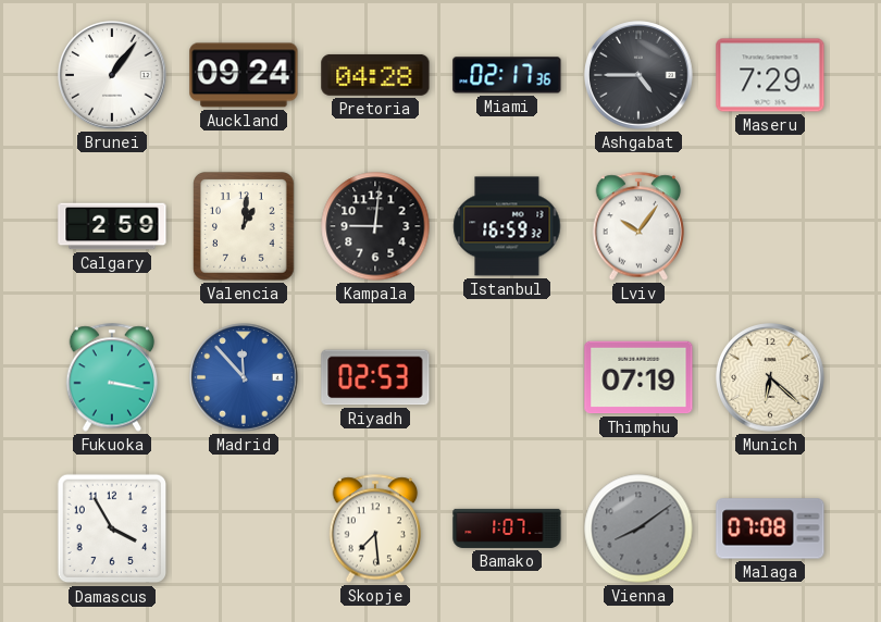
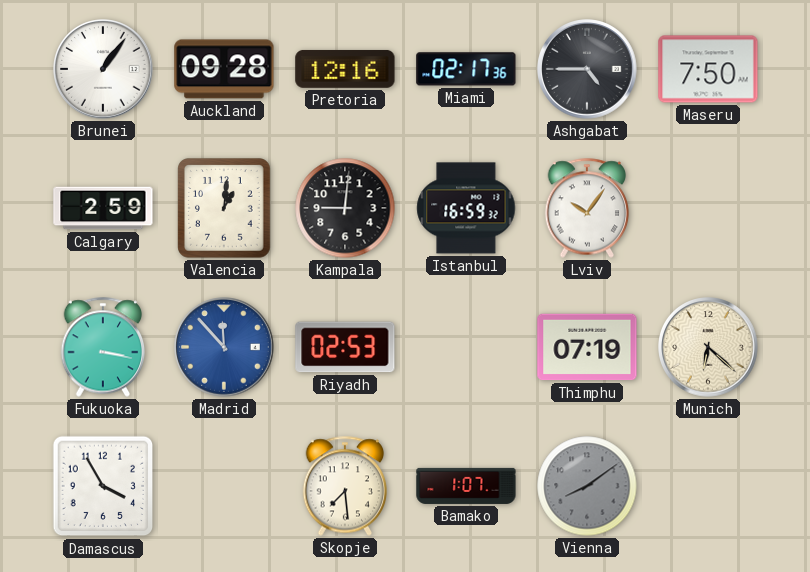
Auckland: 09:24 -> 09:28
Pretoria: 04:28 -> 12:16
Maseru: 7:29 -> 7:50
Malaga: 07:08 -> none
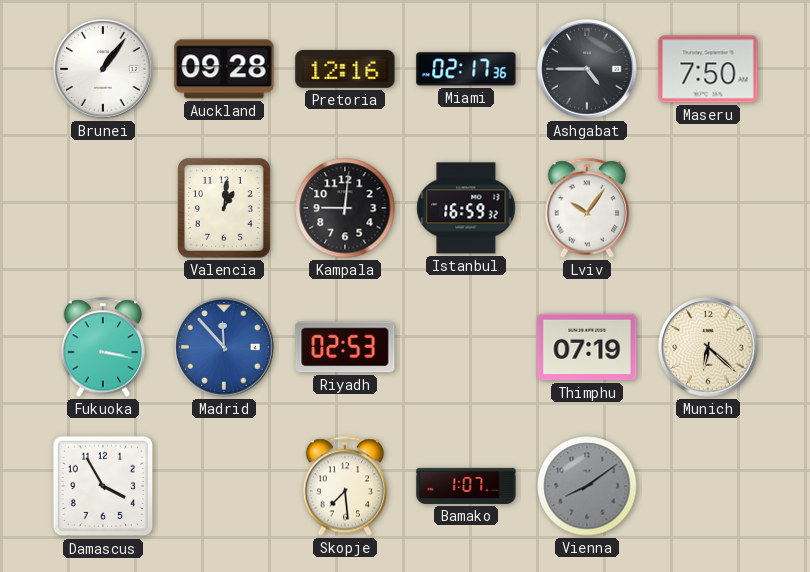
Calgary: 2:59 -> none
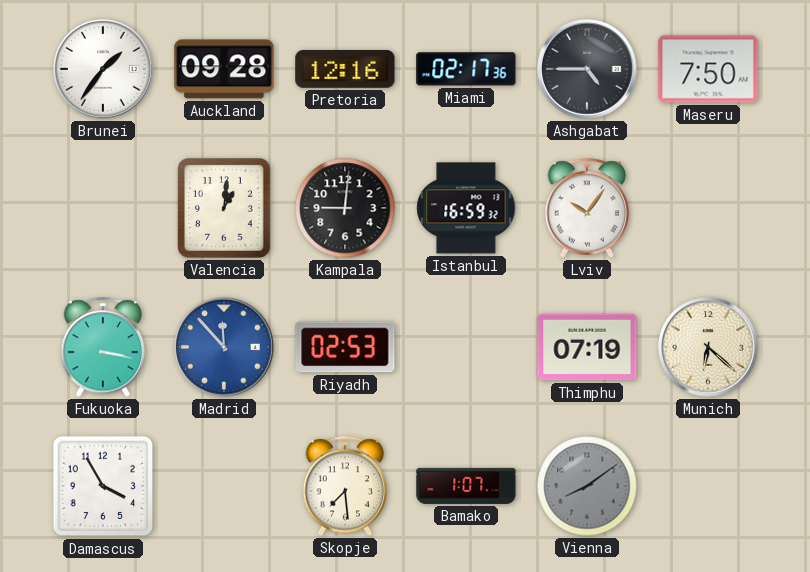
Brunei: 1:06 -> 1:36
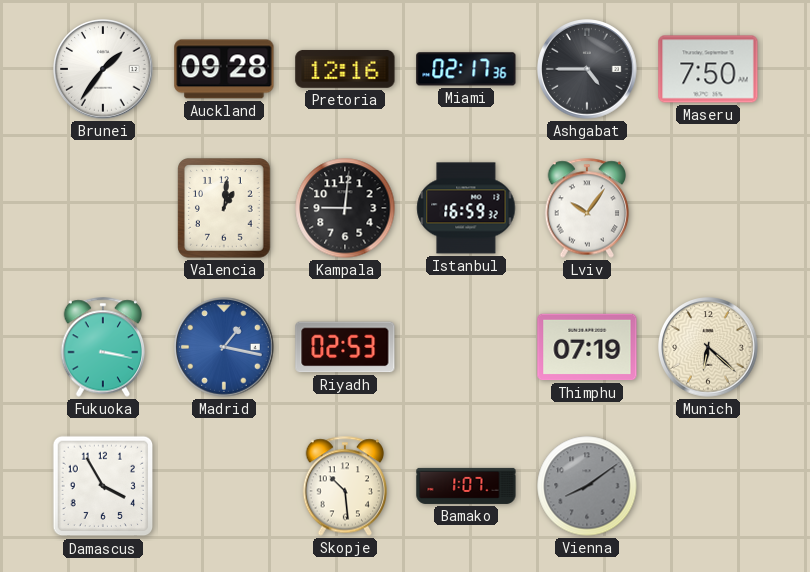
Madrid: 11:53 -> 1:17
Skopje: 7:29 -> 10:29
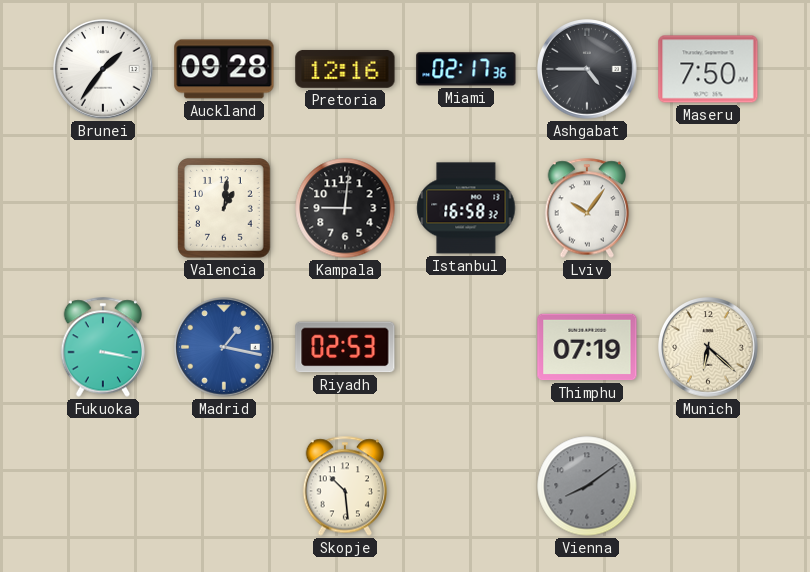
Istanbul: 16:59 -> 16:58
Damascus: 3:55 -> none
Bamako: 1:07 -> none
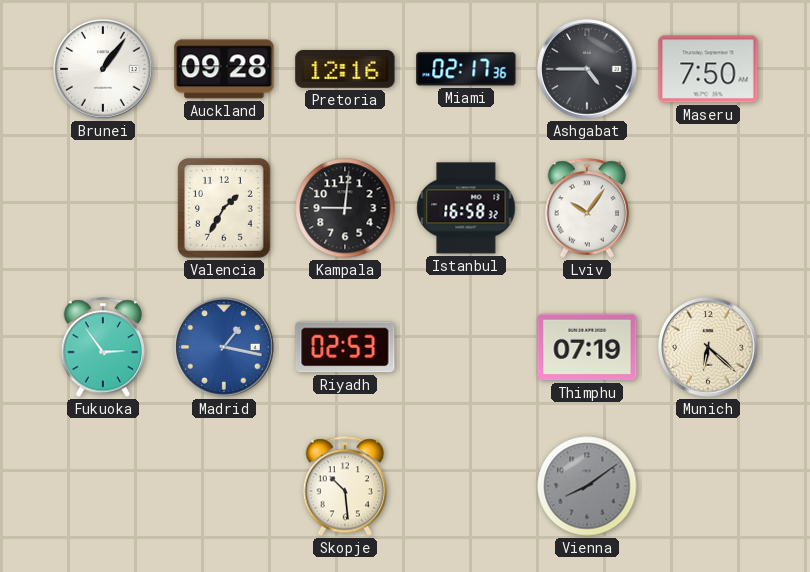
Brunei: 1:36 -> 1:06
Valencia: 1:01 -> 1:35
Fukuoka: 3:17 -> 2:54
